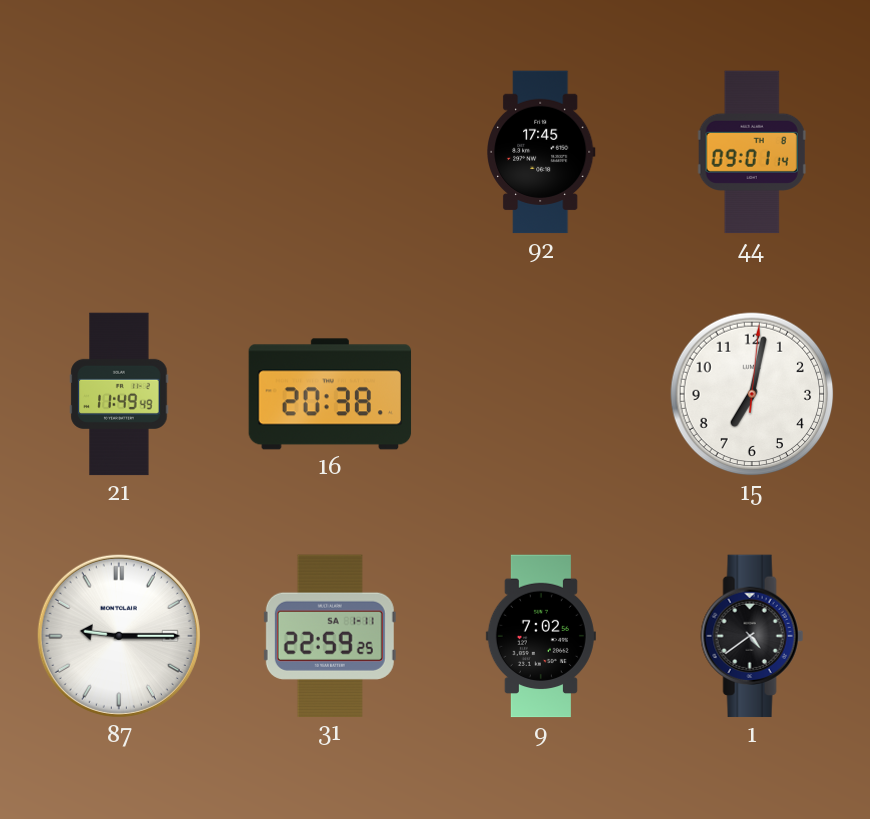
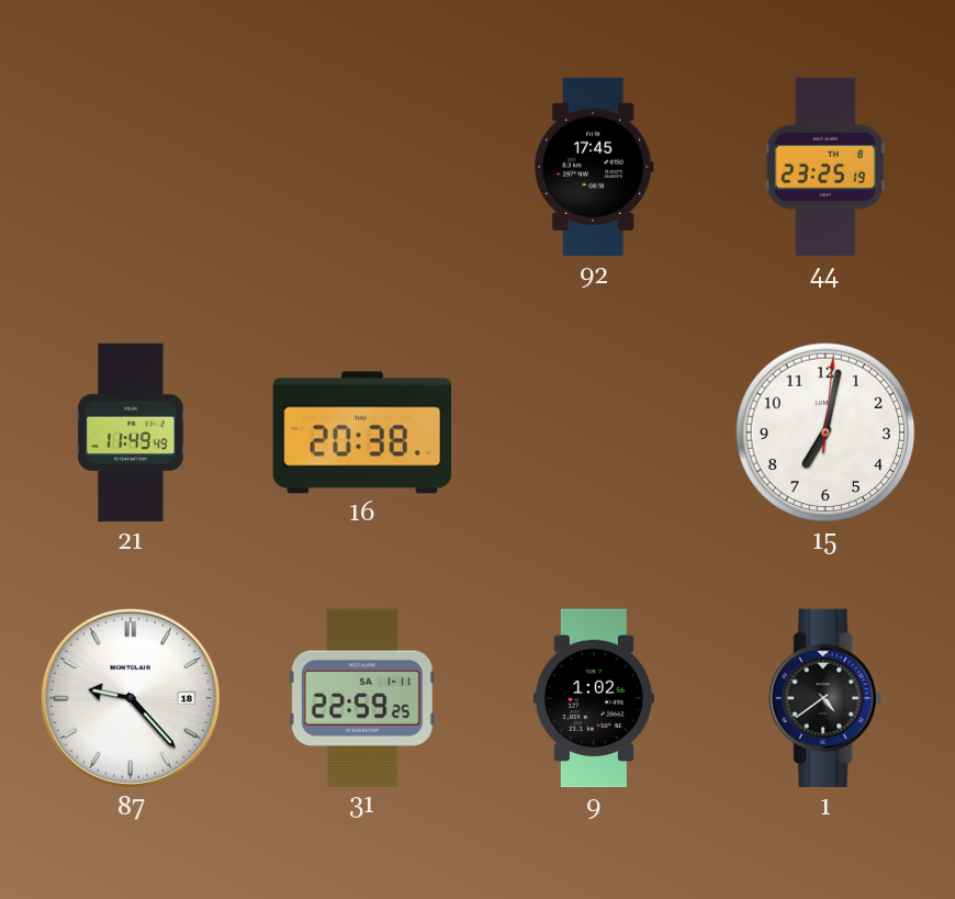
44: 09:01 -> 23:25
87: 9:15 -> 9:23
9: 7:02 -> 1:02
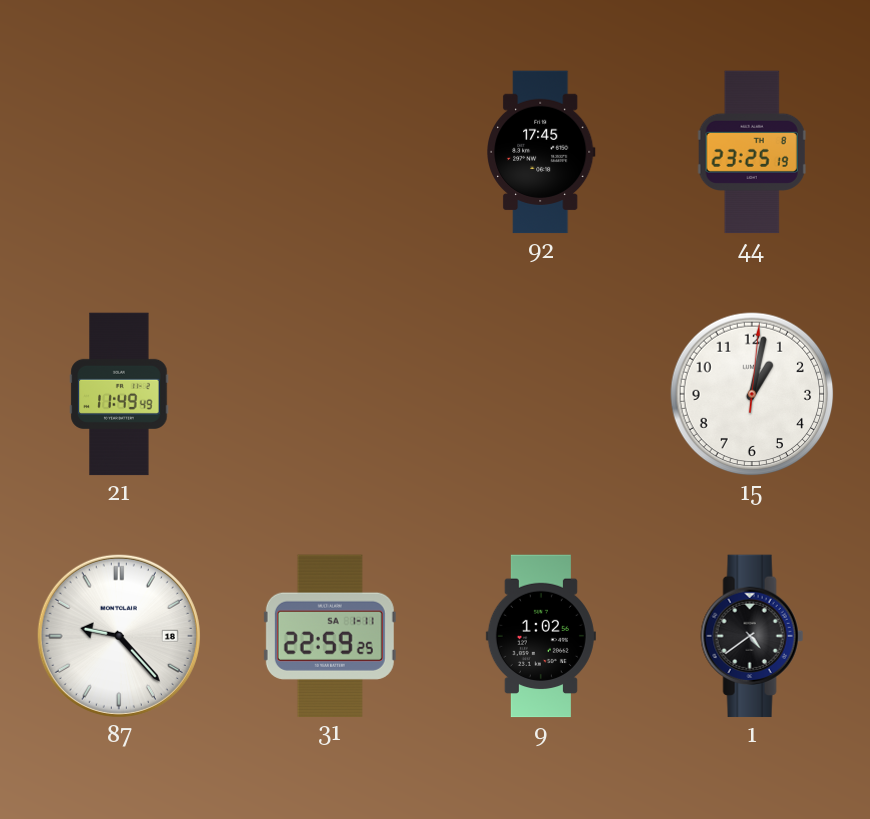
16: 20:38 -> none
15: 7:02 -> 1:02
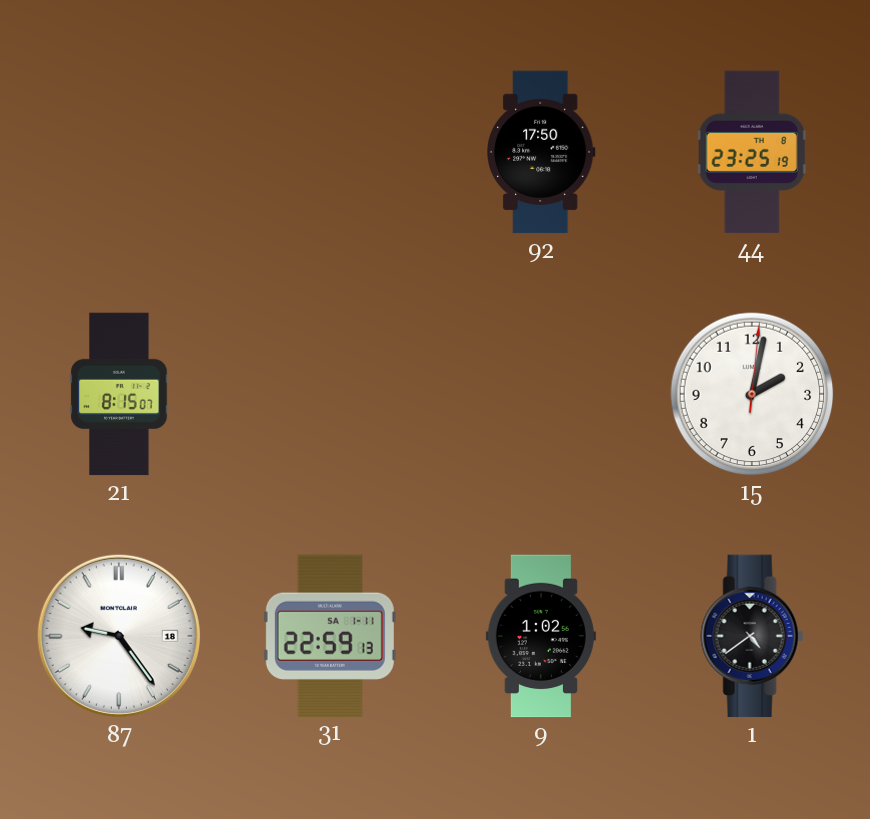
92: 17:45 -> 17:50
21: 11:49 -> 8:15
15: 1:02 -> 2:02
87: 9:23 -> 9:24
31: 22:59:25 -> 22:59:13
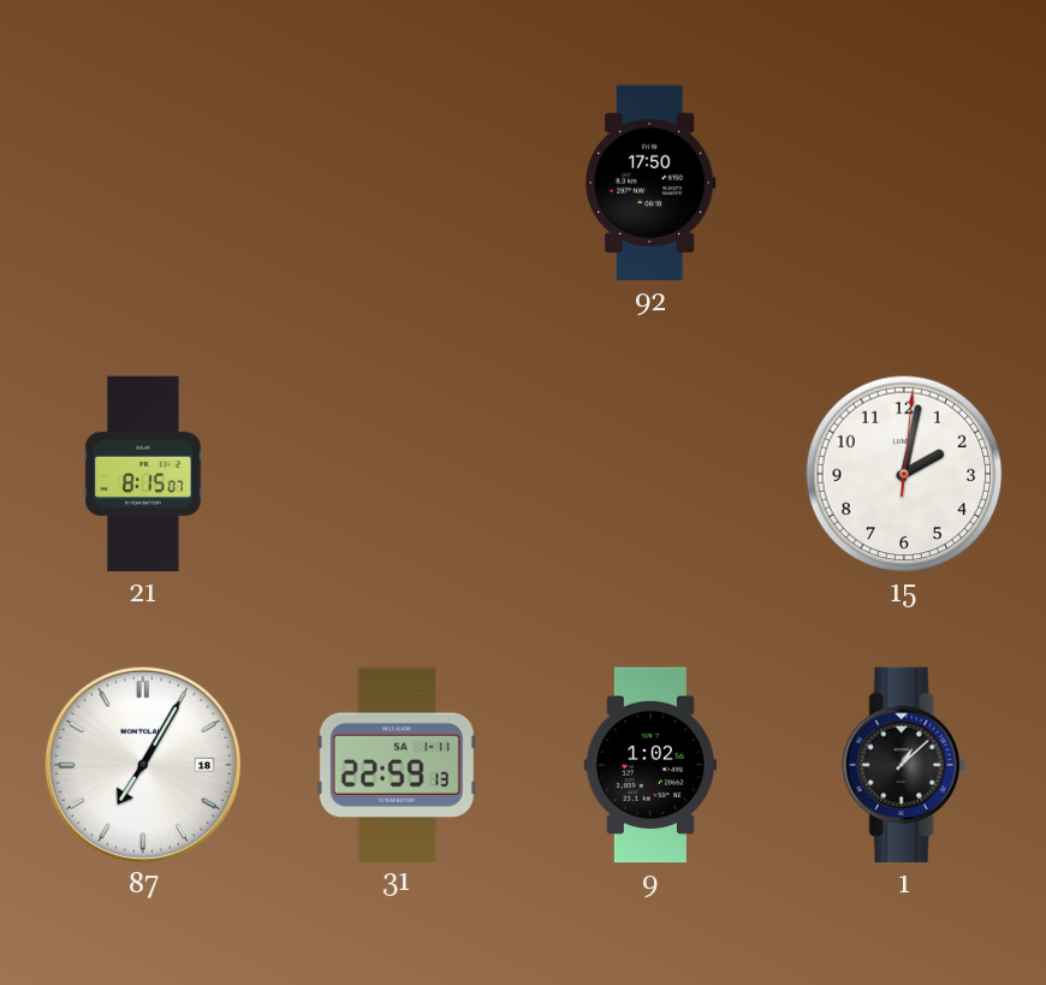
44: 23:25 -> none
87: 9:24 -> 7:05
1: 4:39 -> 1:08
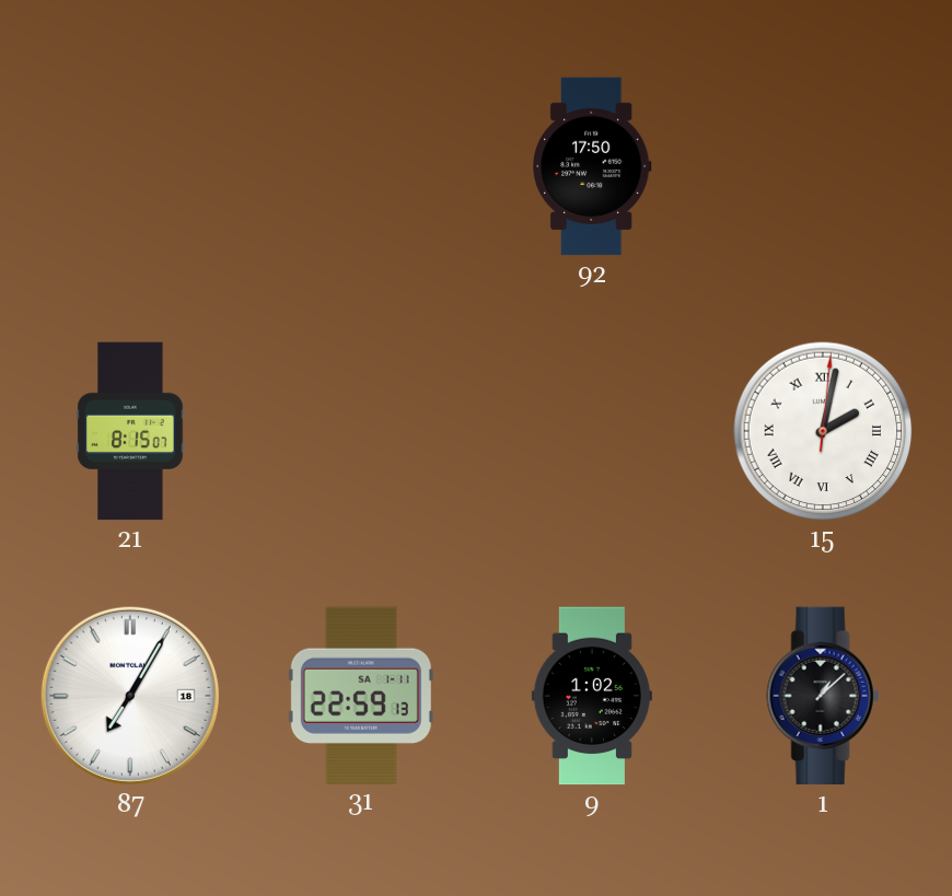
15 numerals: Arabic -> Roman
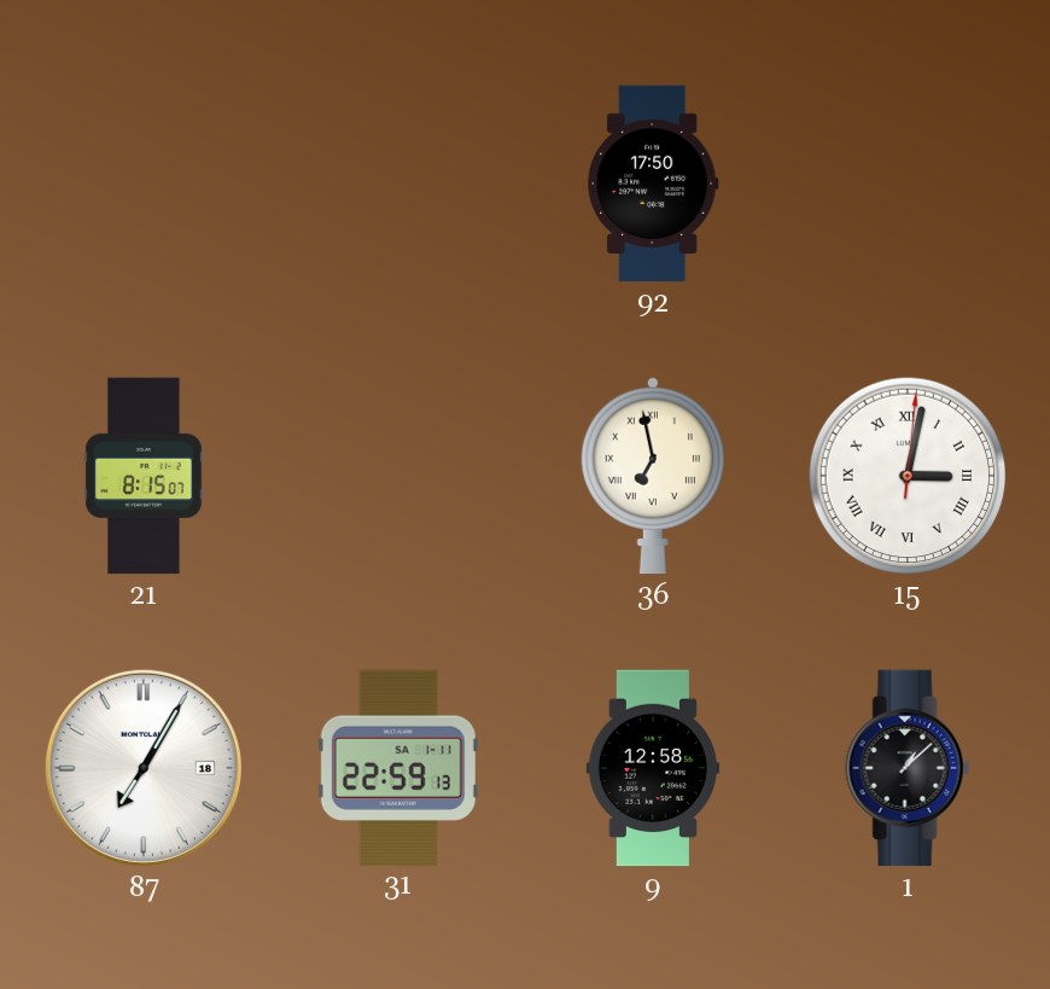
36: none -> 6:58
15: 2:02 -> 3:02
9: 1:02 -> 12:58
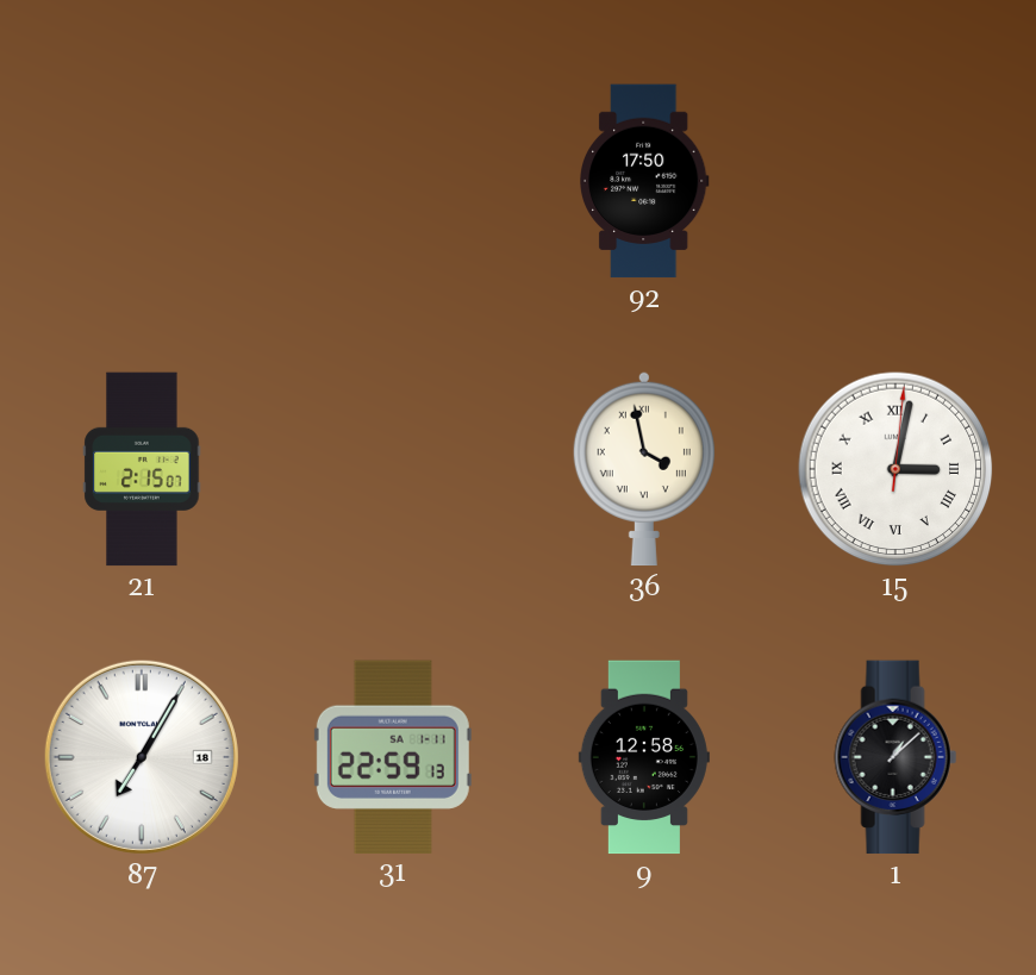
21: 8:15 -> 2:15
36: 6:58 -> 3:58
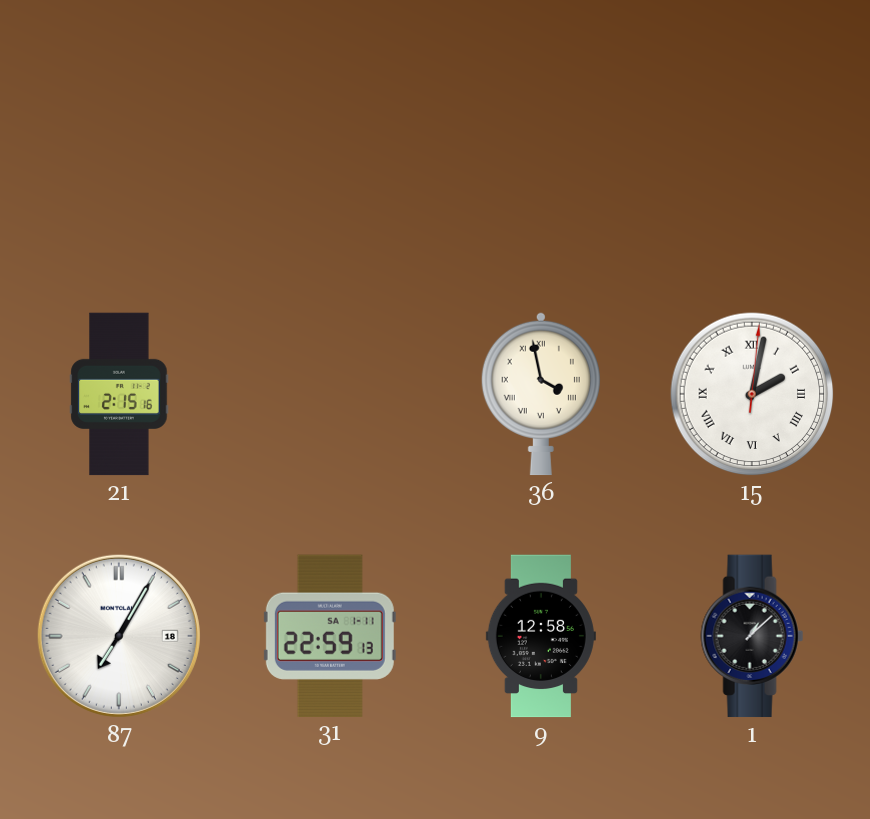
92: 17:50 -> none
21: 2:15:07 -> 2:15:16
15: 3:02 -> 2:02
